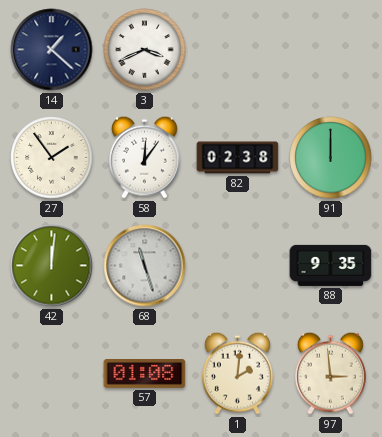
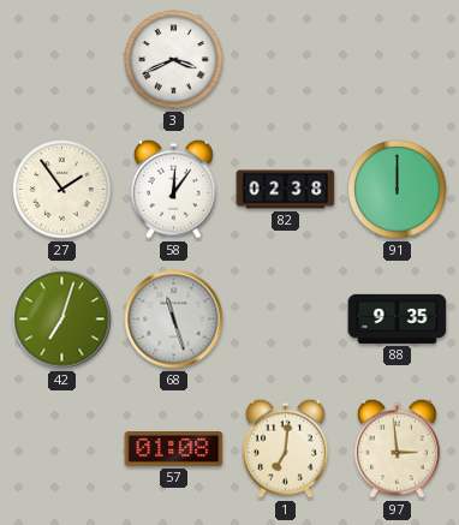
14: 1:22 -> none
42: 12:01 -> 7:03
1: 2:01 -> 7:01
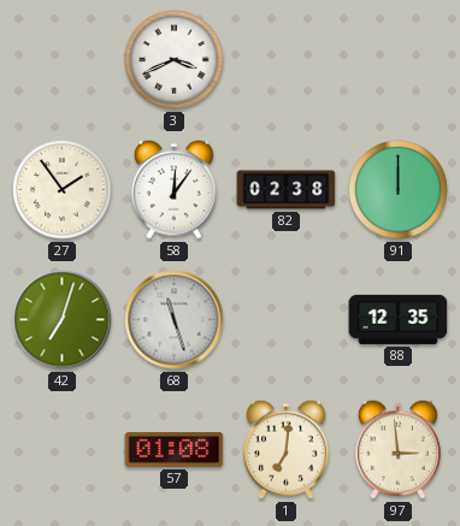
88: 9:35 -> 12:35
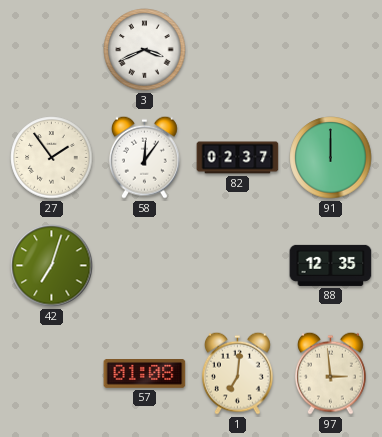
82: 02:38 -> 02:37
68: 11:27 -> none
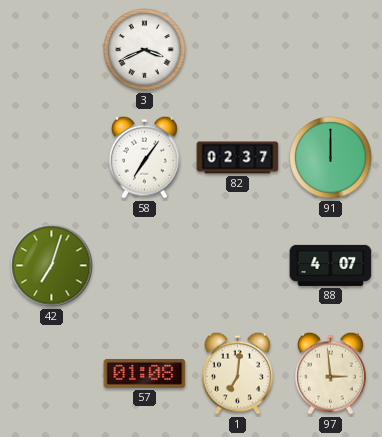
27: 1:54 -> none
58: 12:06 -> 7:06
88: 12:35 -> 4:07
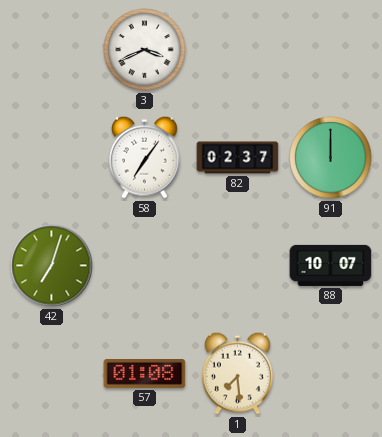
88: 4:07 -> 10:07
1: 7:01 -> 7:29
97: 2:59 -> none
